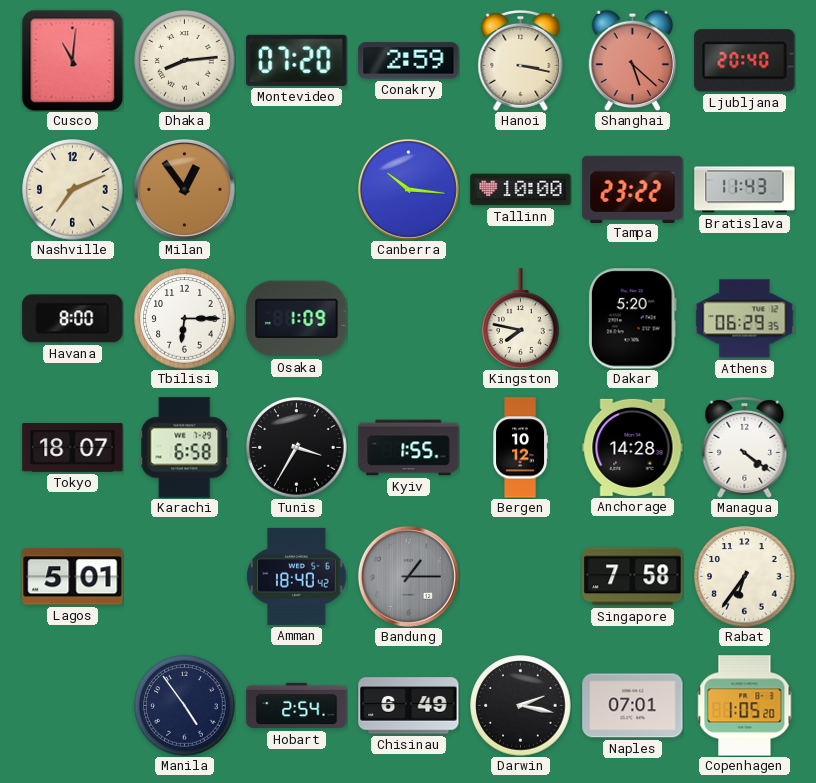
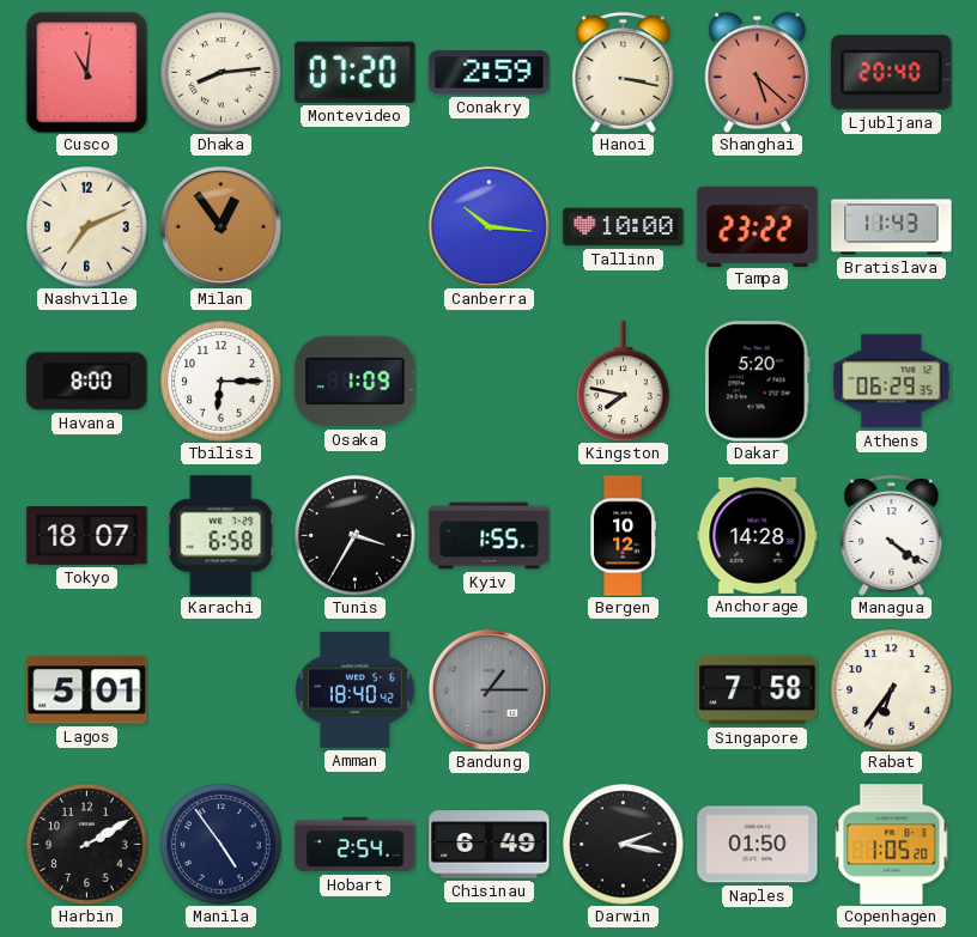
Harbin: none -> 2:10
Naples: 07:01 -> 01:50
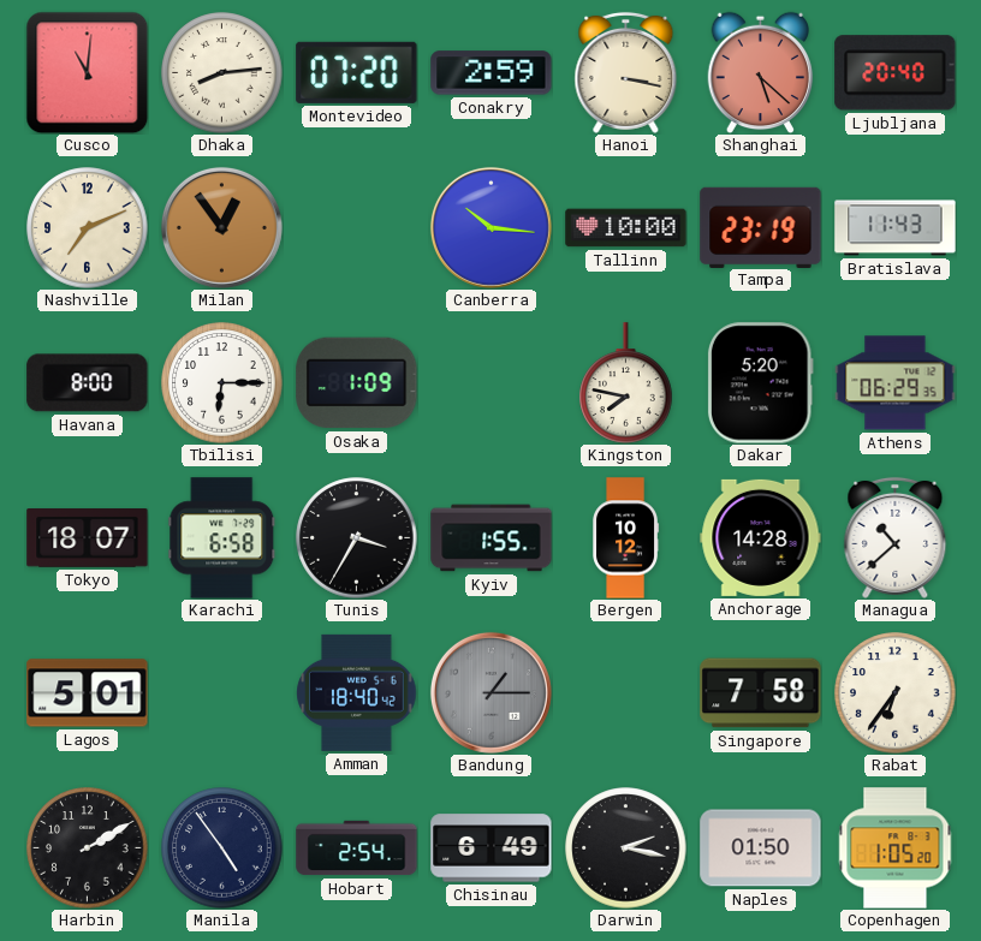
Tampa: 23:22 -> 23:19
Managua: 4:21 -> 10:38
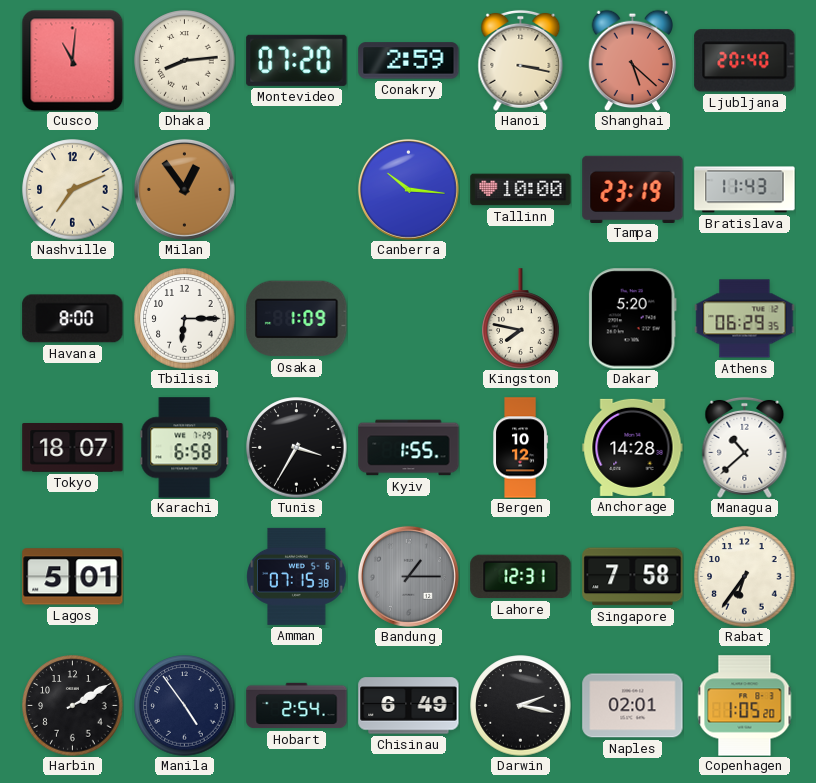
Amman: 18:40 -> 07:15
Lahore: none -> 12:31
Naples: 01:50 -> 02:01
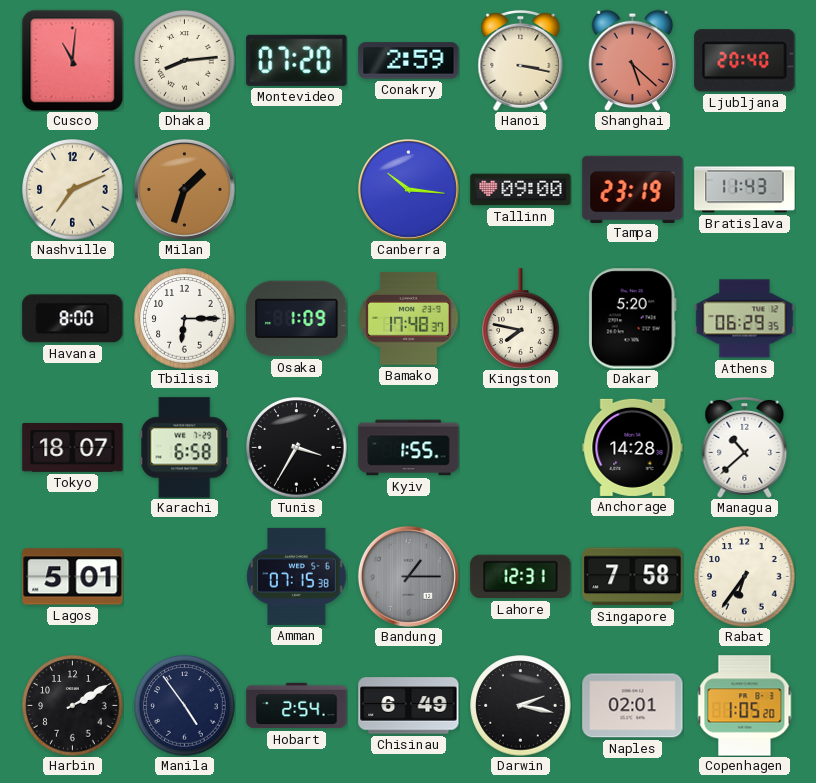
Milan: 12:54 -> 1:33
Tallinn: 10:00 -> 09:00
Bamako: none -> 17:48
Bergen: 10:12 -> none
